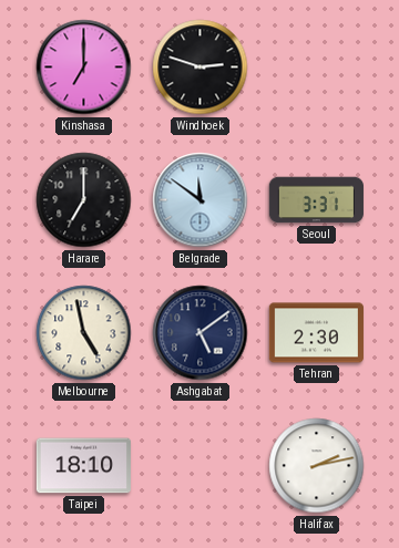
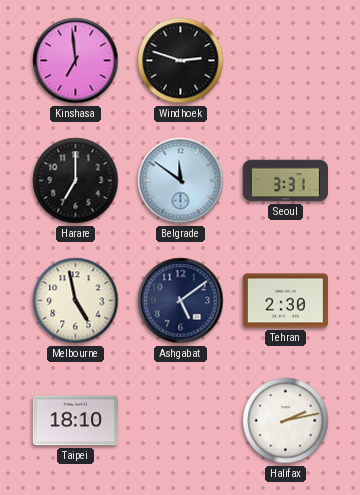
Kinshasa: 7:00 -> 6:59
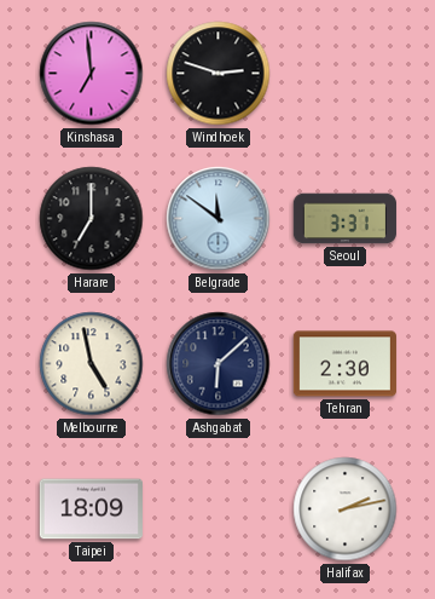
Ashgabat: 5:09 -> 6:08
Taipei: 18:10 -> 18:09
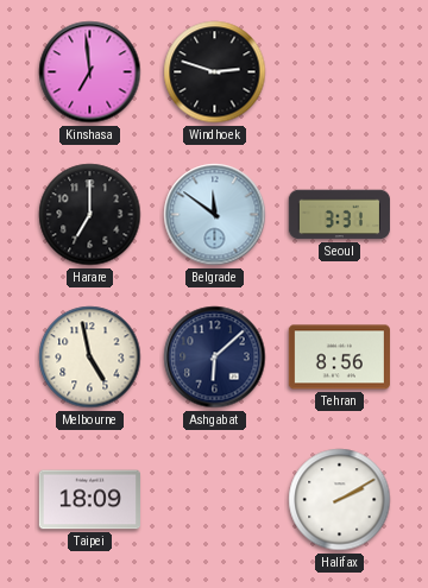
Tehran: 2:30 -> 8:56
Halifax: 2:13 -> 2:10
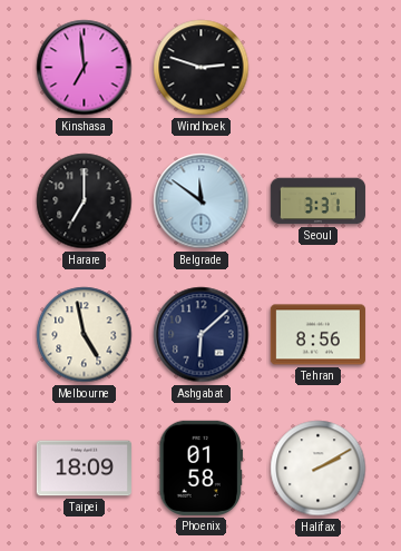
Phoenix: none -> 01:58
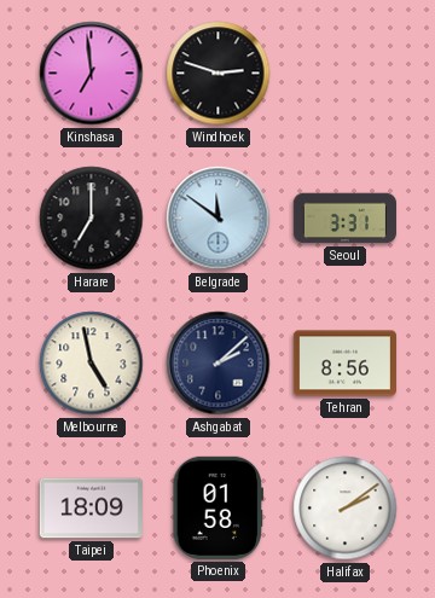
Ashgabat: 6:08 -> 2:08
Halifax: 2:10 -> 2:09
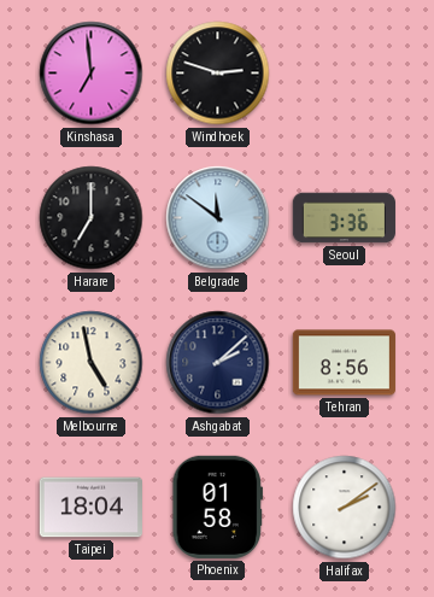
Seoul: 3:31 -> 3:36
Taipei: 18:09 -> 18:04
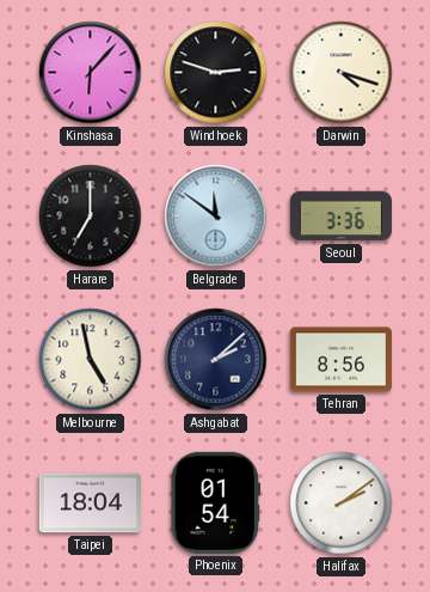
Kinshasa: 6:59 -> 6:07
Darwin: none -> 4:18
Phoenix: 01:58 -> 01:54
